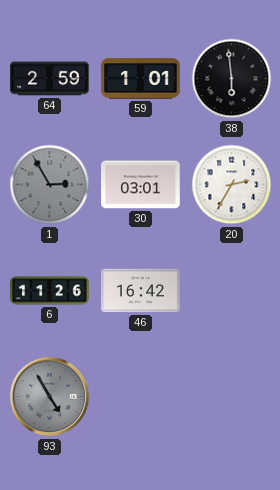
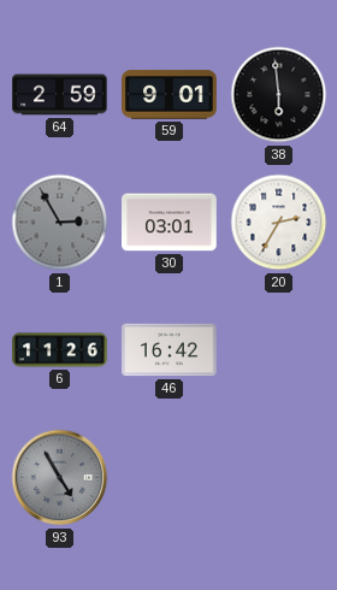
59: 1:01 -> 9:01
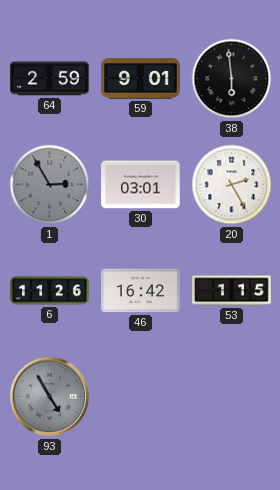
20: 2:35 -> 2:25
53: none -> 1:15
